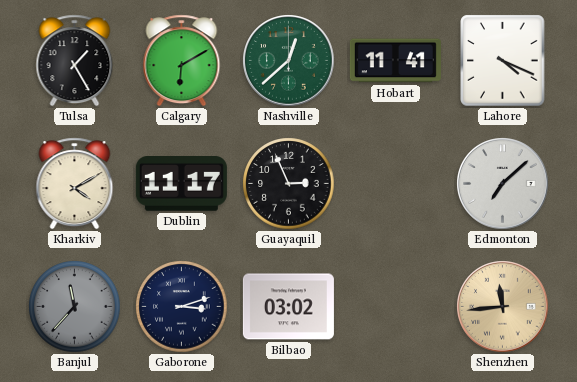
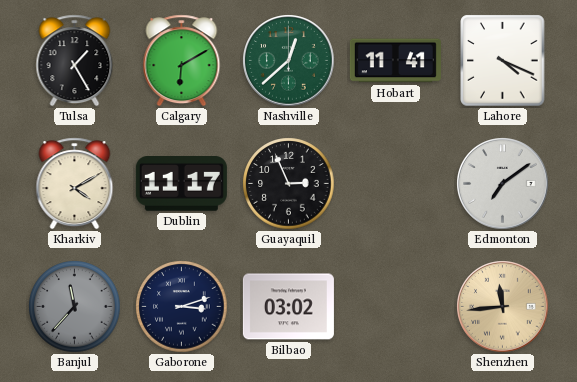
Edmonton: 7:08 -> 7:09
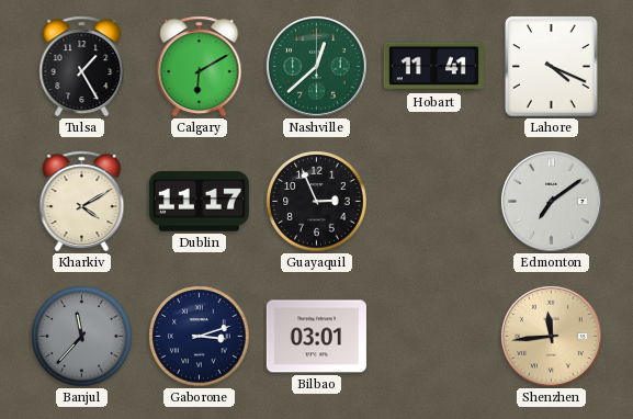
Bilbao: 03:02 -> 03:01
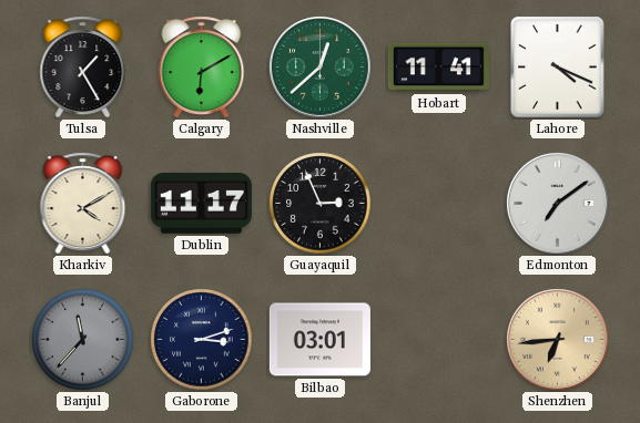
Shenzhen: 11:44 -> 6:44
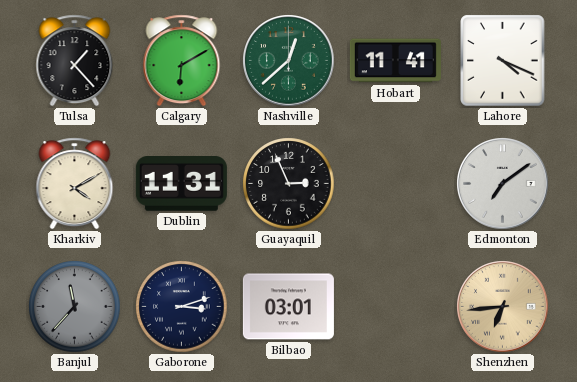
Tulsa: 1:25 -> 1:23
Dublin: 11:17 -> 11:31
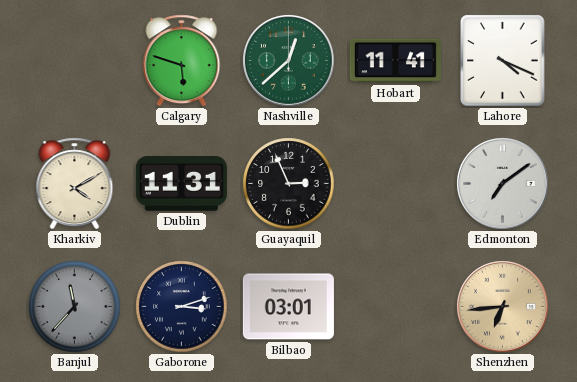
Tulsa: 1:23 -> none
Calgary: 6:10 -> 5:48
